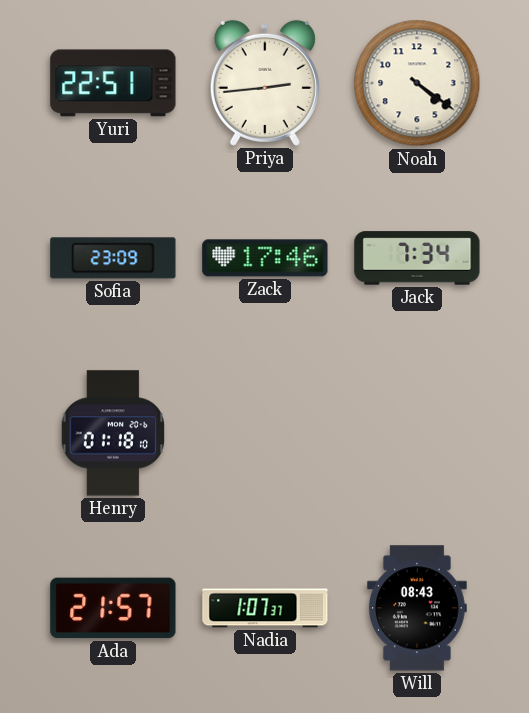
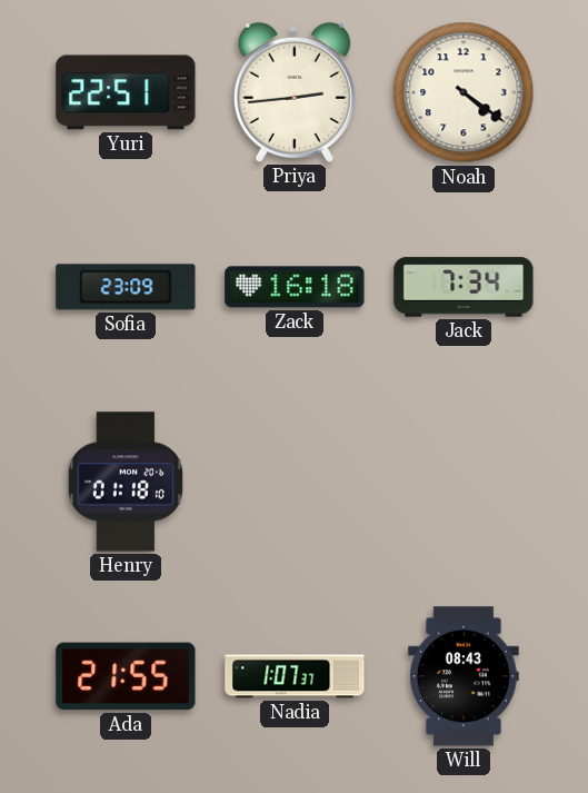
Zack: 17:46 -> 16:18
Ada: 21:57 -> 21:55
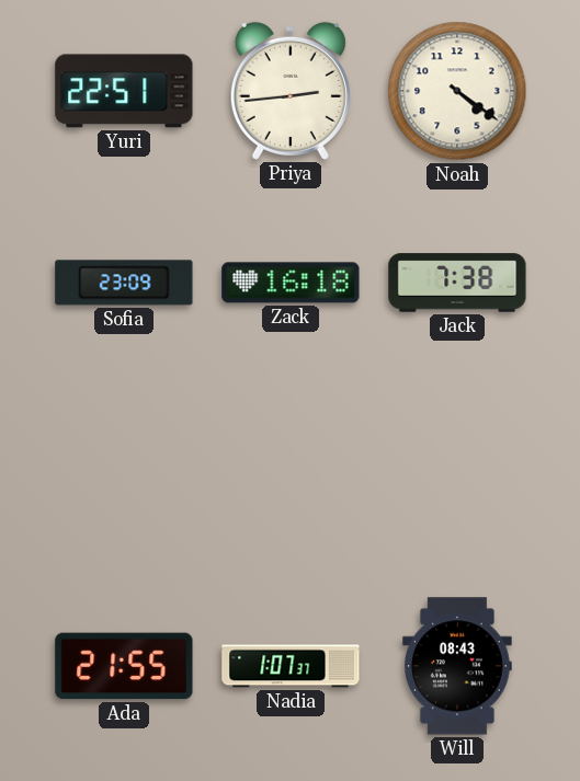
Jack: 7:34 -> 7:38
Henry: 01:18 -> none
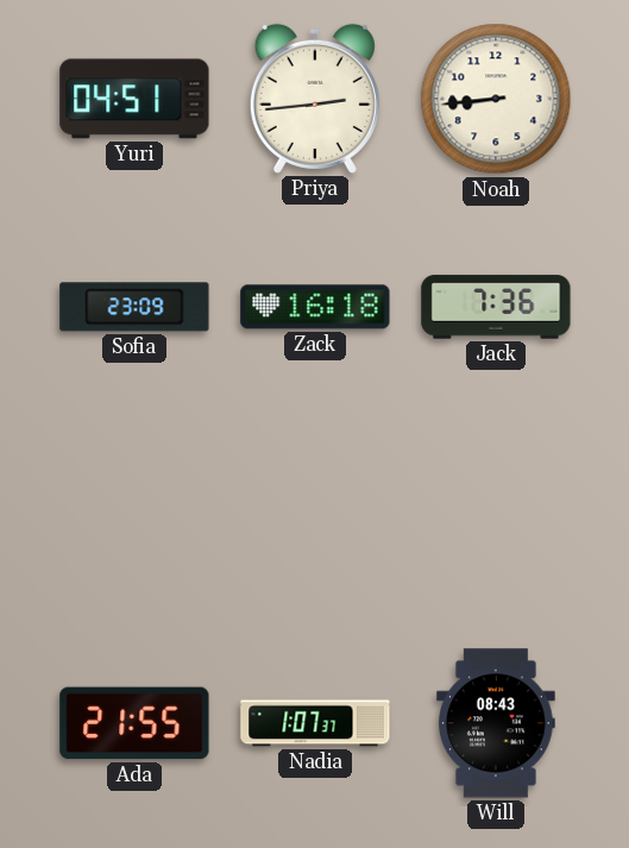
Yuri: 22:51 -> 04:51
Noah: 4:21 -> 8:44
Jack: 7:38 -> 7:36
